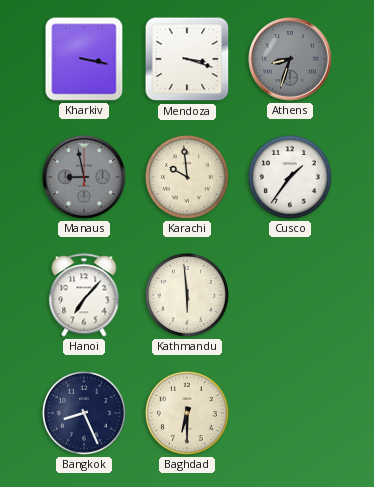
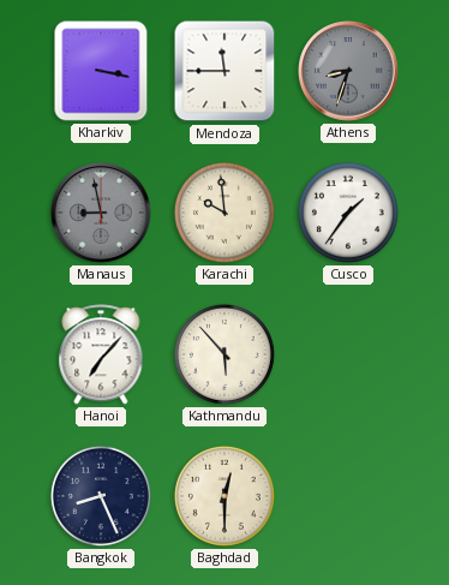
Mendoza: 3:18 -> 11:45
Kathmandu: 5:59 -> 5:53
Baghdad: 6:30 -> 12:30
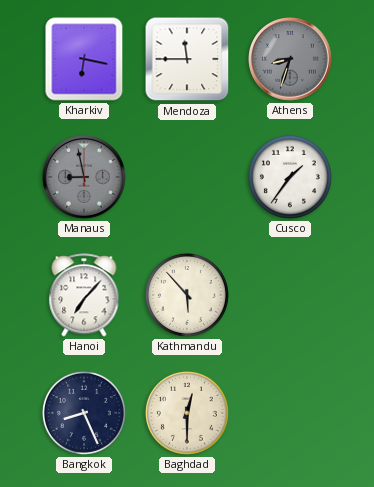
Kharkiv: 3:17 -> 6:17
Karachi: 9:59 -> none
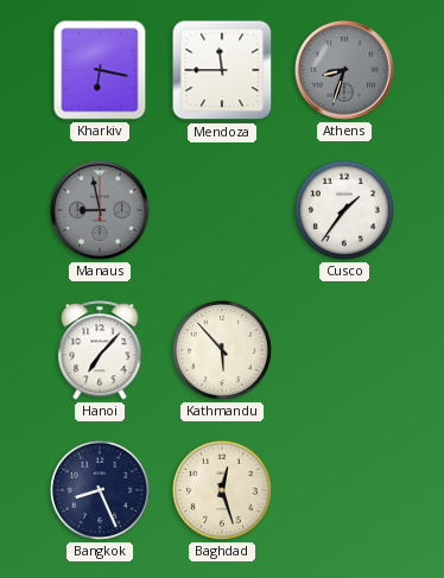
Baghdad: 12:30 -> 12:27
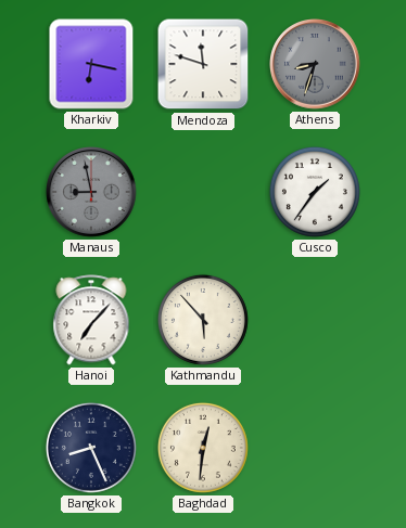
Mendoza: 11:45 -> 11:48
Baghdad: 12:27 -> 12:31
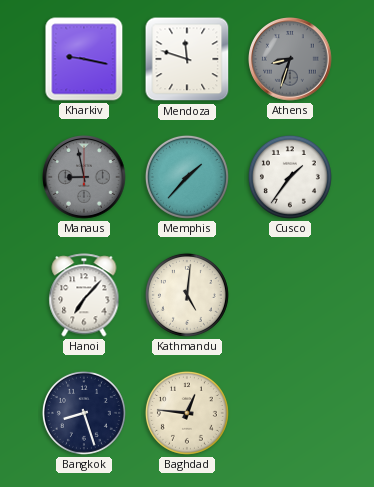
Kharkiv: 6:17 -> 9:17
Memphis: none -> 1:37
Kathmandu: 5:53 -> 5:01
Bangkok: 8:26 -> 8:27
Baghdad: 12:31 -> 12:46
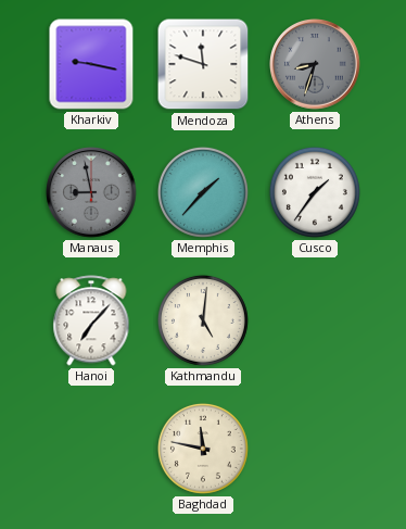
Bangkok: 8:27 -> none
Baghdad: 12:46 -> 11:47
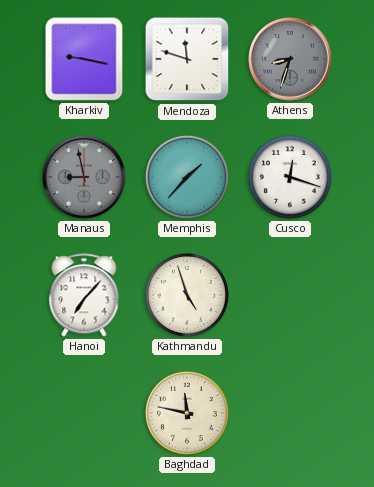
Cusco: 1:36 -> 12:18
Kathmandu: 5:01 -> 4:57
